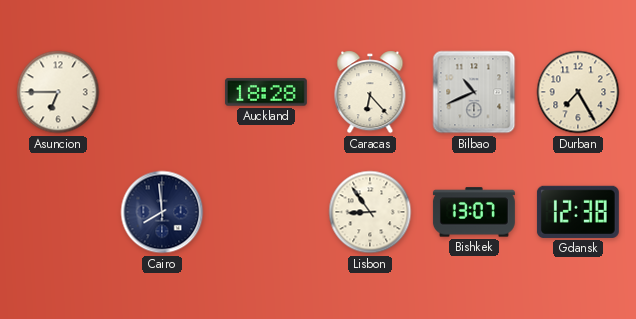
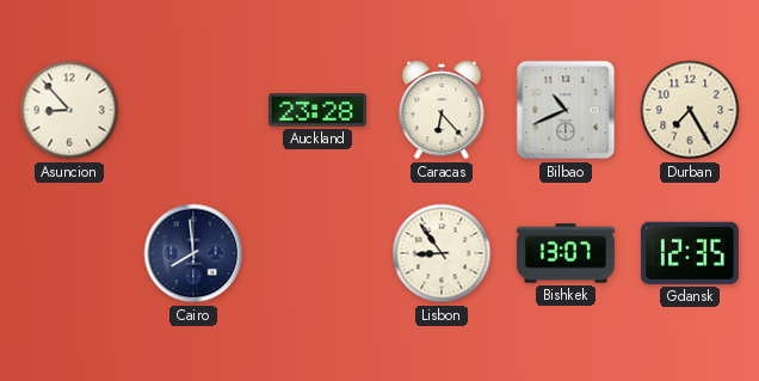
Asuncion: 6:45 -> 8:53
Auckland: 18:28 -> 23:28
Gdansk: 12:38 -> 12:35
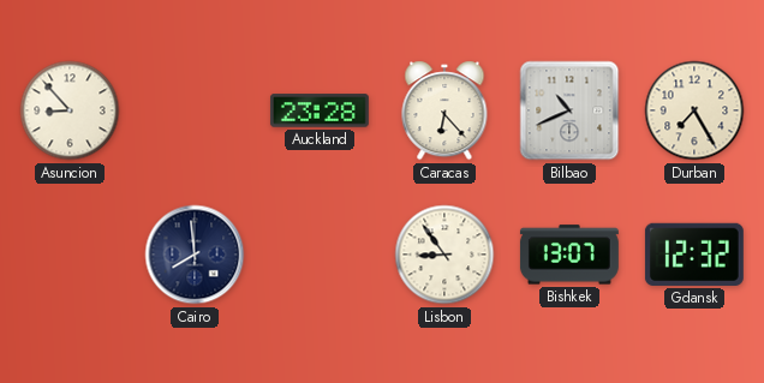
Gdansk: 12:35 -> 12:32
